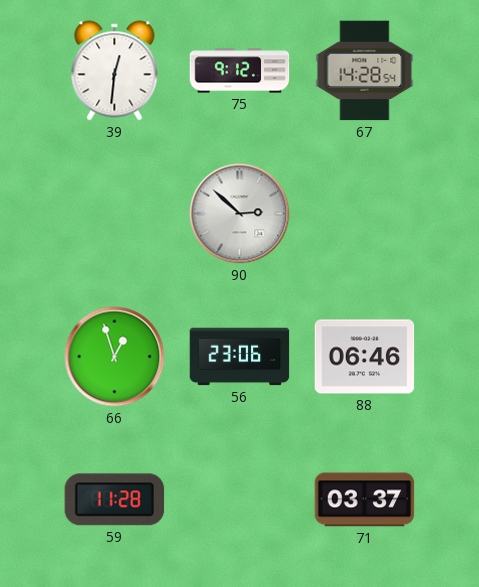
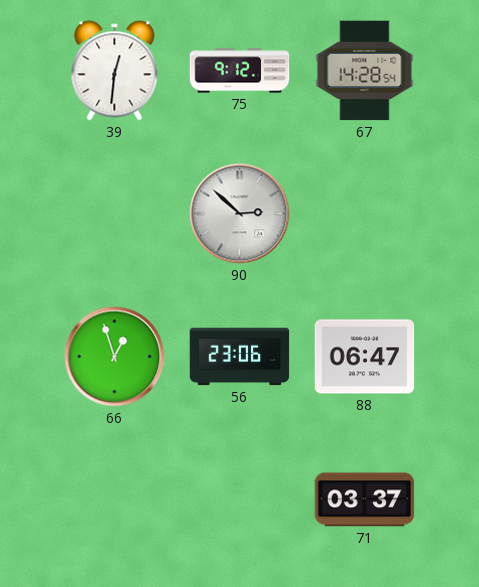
88: 06:46 -> 06:47
59: 11:28 -> none
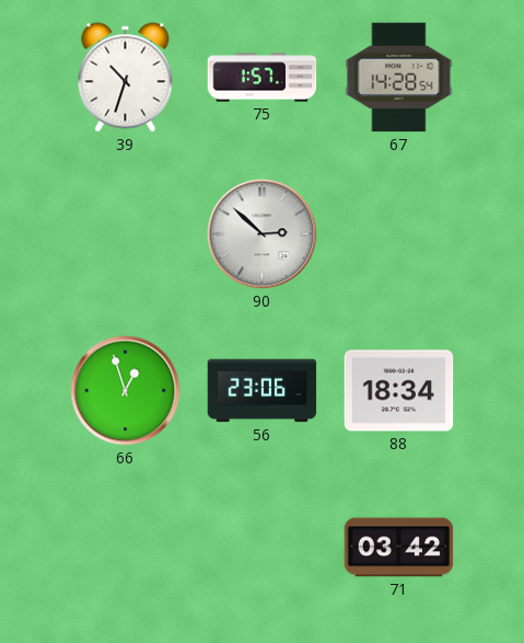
39: 12:31 -> 10:33
75: 9:12 -> 1:57
88: 06:47 -> 18:34
71: 03:37 -> 03:42
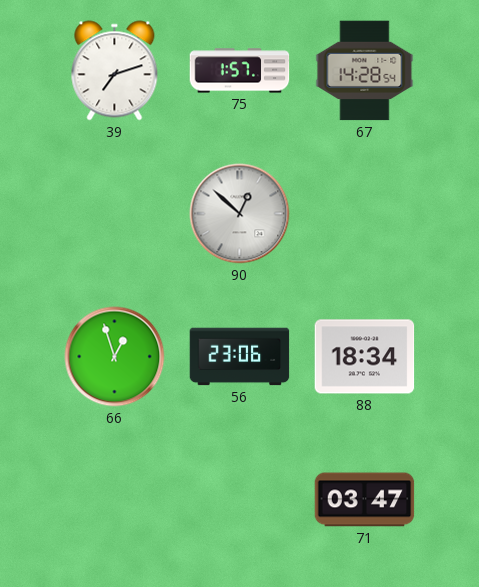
39: 10:33 -> 7:12
90: 2:52 -> 12:52
71: 03:42 -> 03:47
